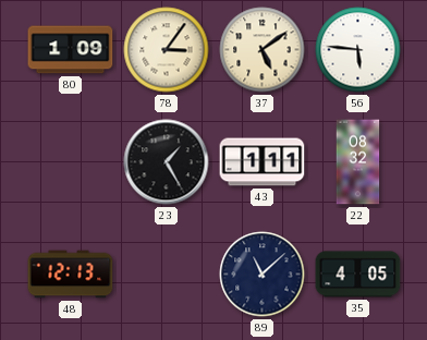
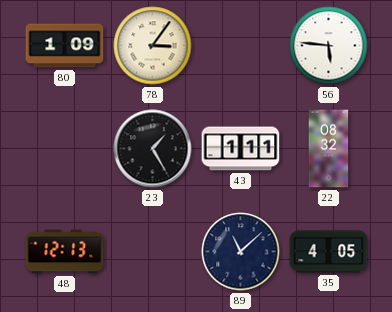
37: 5:09 -> none
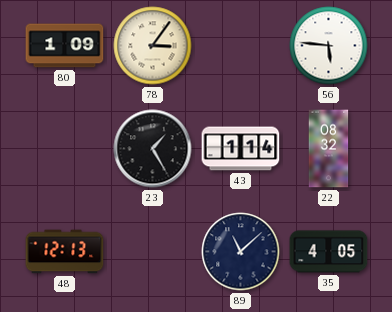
43: 1:11 -> 1:14
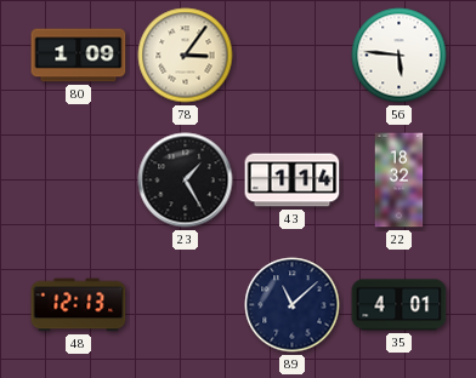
22: 08:32 -> 18:32
35: 4:05 -> 4:01
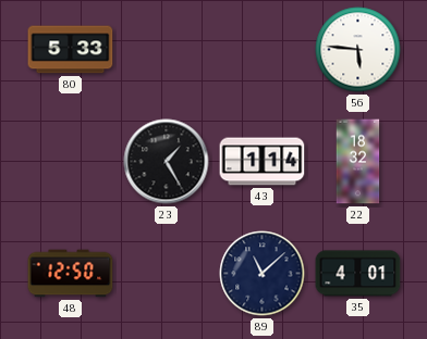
80: 1:09 -> 5:33
78: 3:06 -> none
48: 12:13 -> 12:50
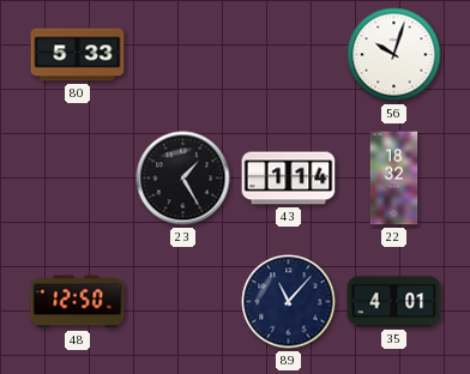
56: 5:46 -> 10:03
89: 11:08 -> 11:07
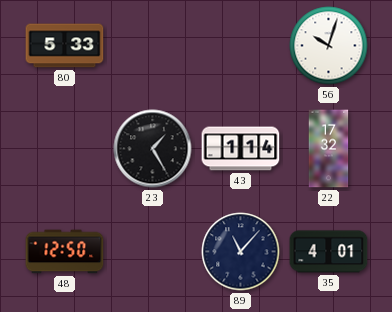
22: 18:32 -> 17:32
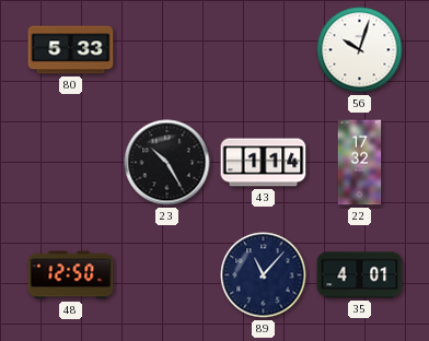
23: 1:25 -> 10:25
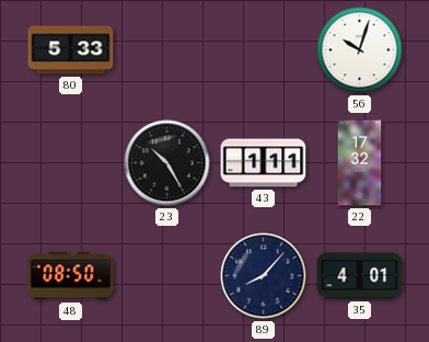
43: 1:14 -> 1:11
48: 12:50 -> 08:50
89: 11:07 -> 8:07
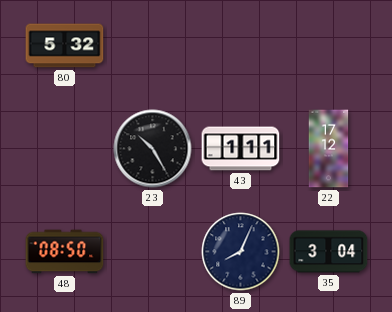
80: 5:33 -> 5:32
56: 10:03 -> none
22: 17:32 -> 17:12
89: 8:07 -> 8:04
35: 4:01 -> 3:04
